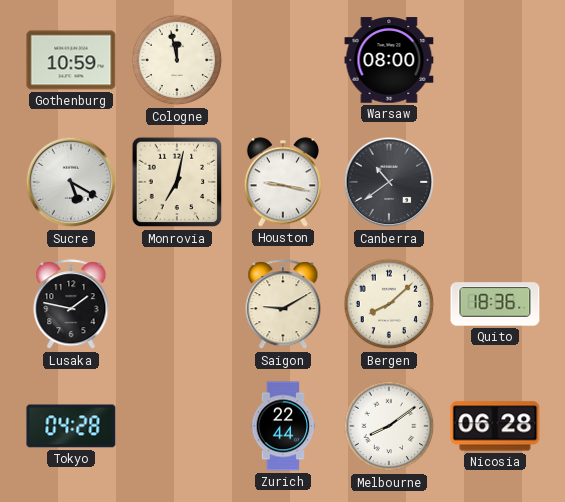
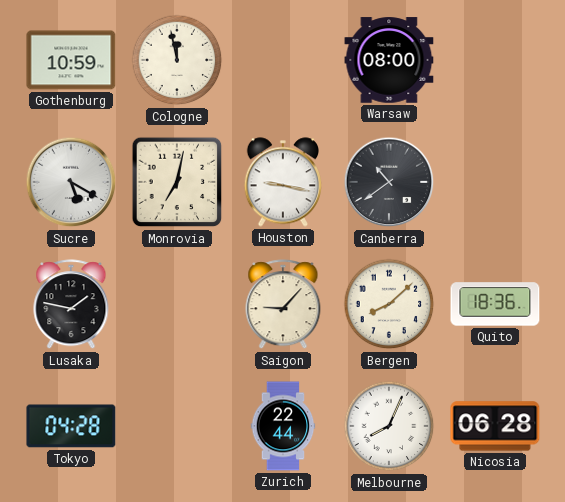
Saigon: 9:10 -> 9:07
Melbourne: 8:09 -> 8:04
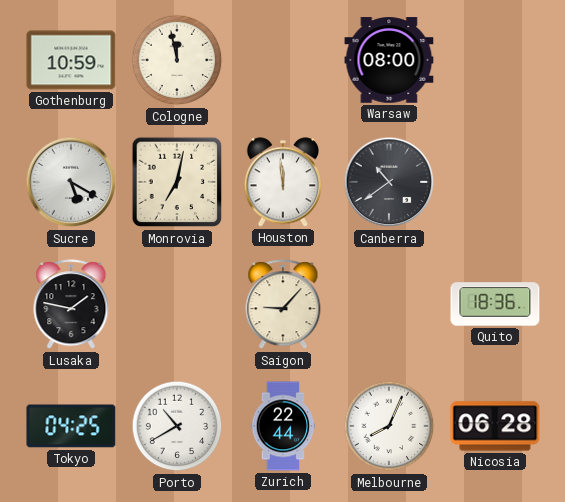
Houston: 9:17 -> 11:59
Bergen: 8:08 -> none
Tokyo: 04:28 -> 04:25
Porto: none -> 10:40
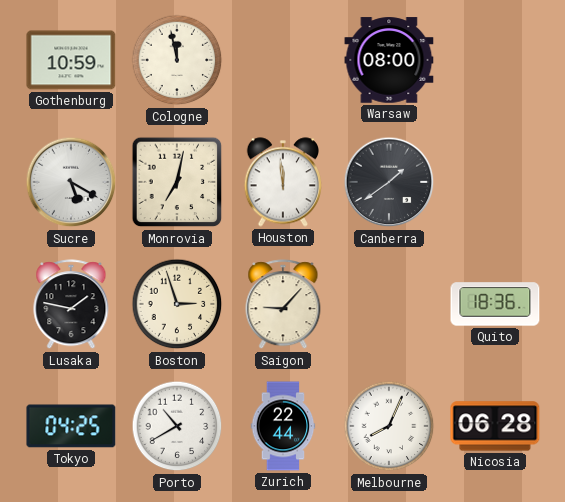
Canberra: 10:39 -> 1:39
Boston: none -> 2:57
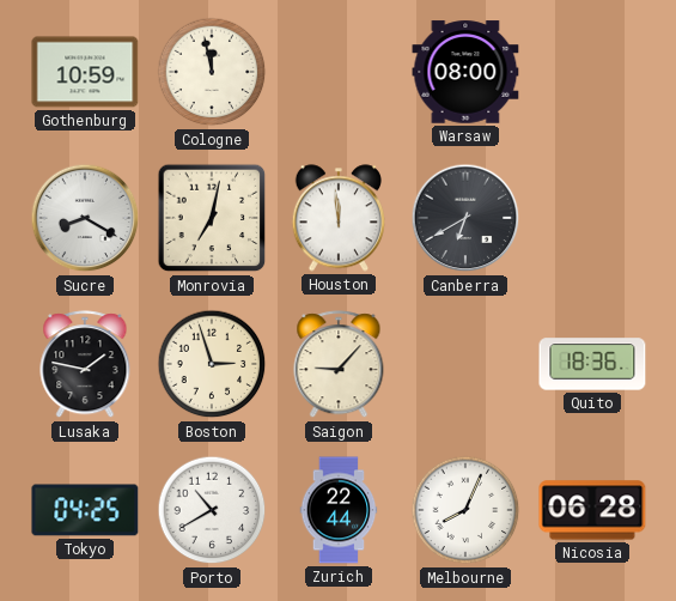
Sucre: 5:20 -> 8:20
Canberra: 1:39 -> 6:40
